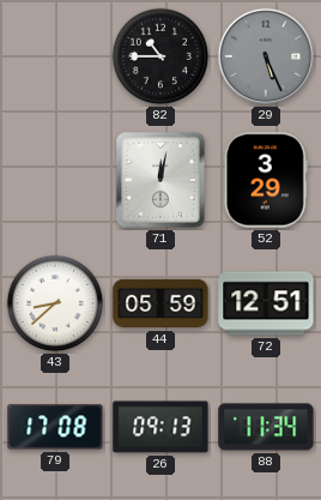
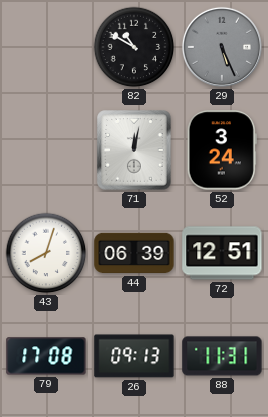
82: 10:45 -> 10:50
52: 3:29 -> 3:24
43: 8:38 -> 8:03
44: 05:59 -> 06:39
88: 11:34 -> 11:31
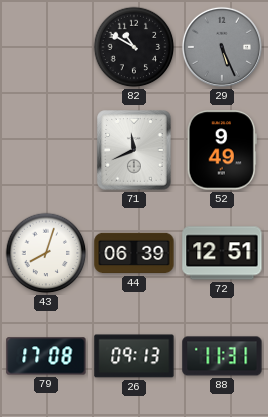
71: 12:02 -> 11:41
52: 3:24 -> 9:49
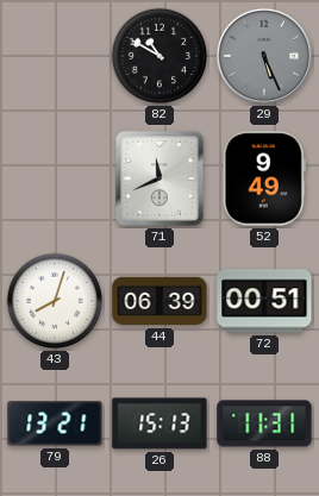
72: 12:51 -> 00:51
79: 17:08 -> 13:21
26: 09:13 -> 15:13
